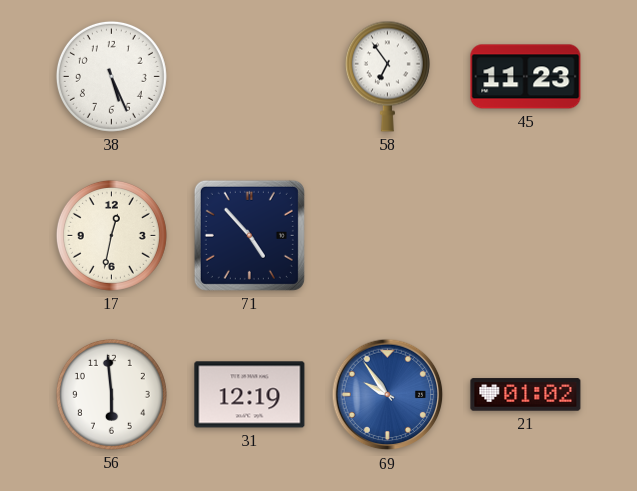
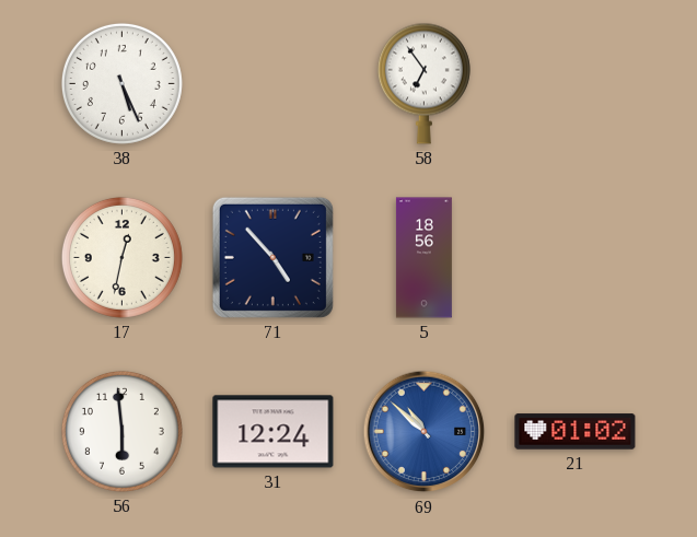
45: 11:23 -> none
5: none -> 18:56
31: 12:19 -> 12:24
69: 9:54 -> 10:52
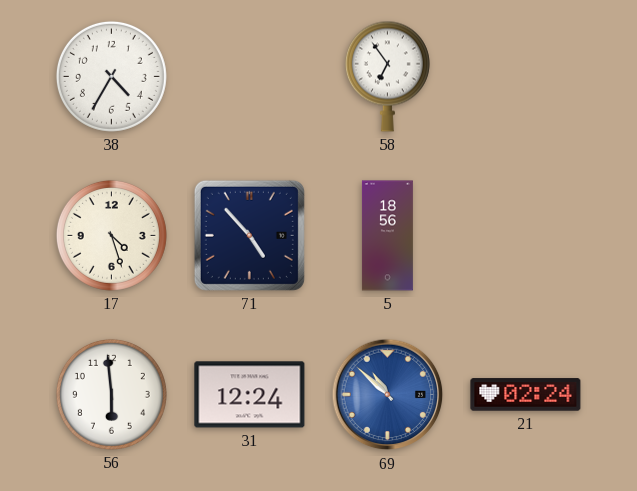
38: 5:26 -> 4:35
17: 12:32 -> 4:27
21: 01:02 -> 02:24
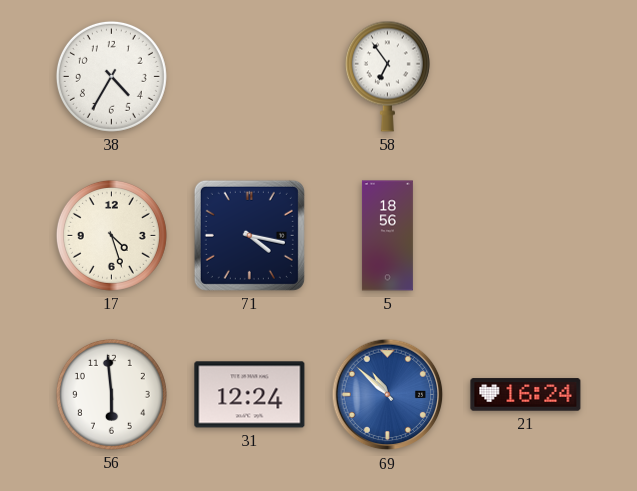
71: 4:53 -> 4:17
21: 02:24 -> 16:24
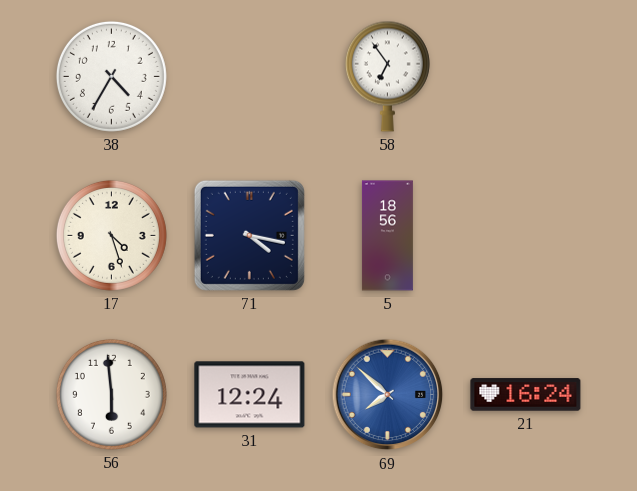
69: 10:52 -> 7:52
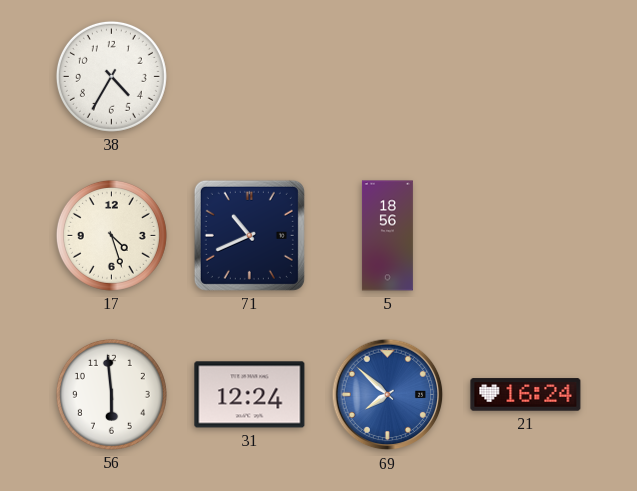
58: 6:54 -> none
71: 4:17 -> 10:41
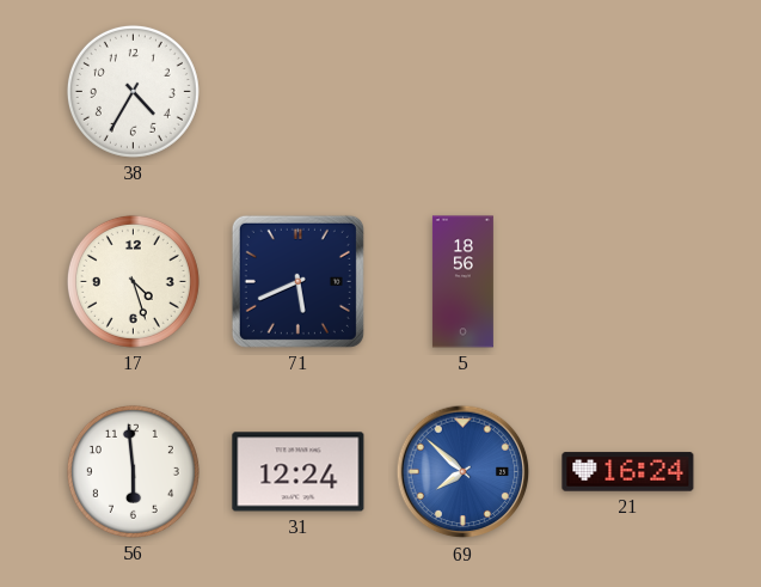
71: 10:41 -> 5:41
